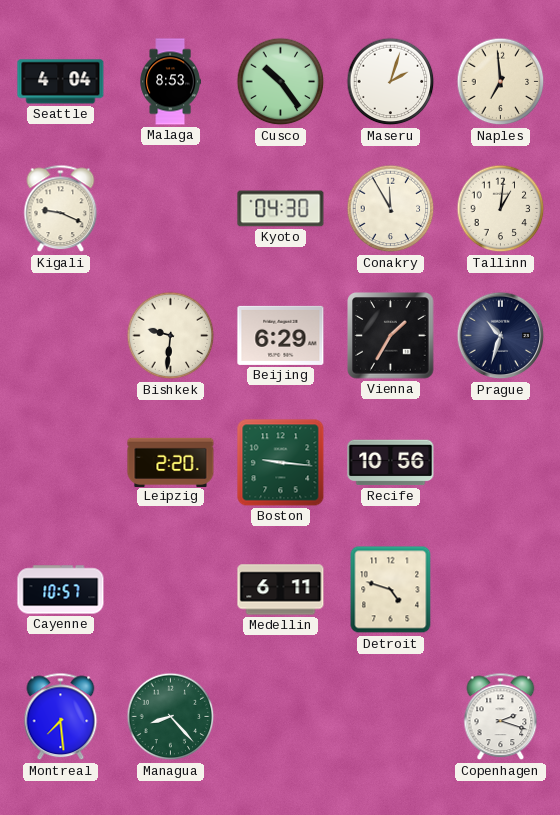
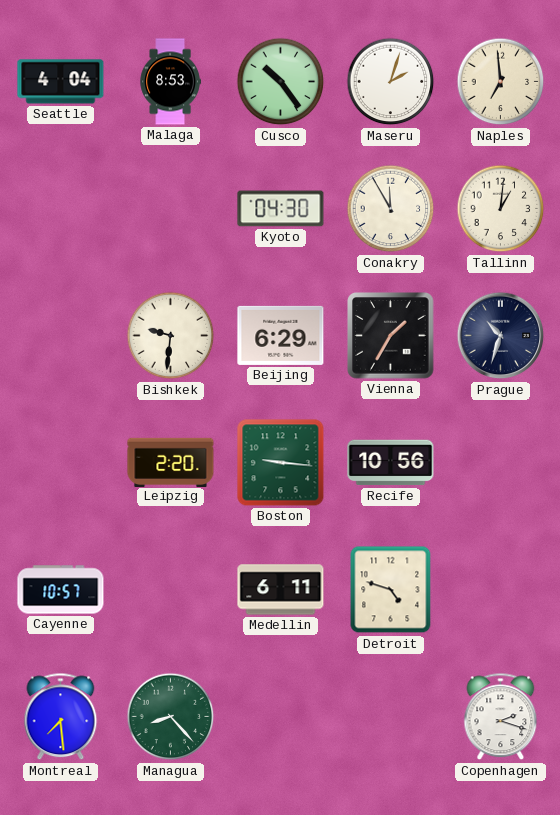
Kigali: 9:19 -> none
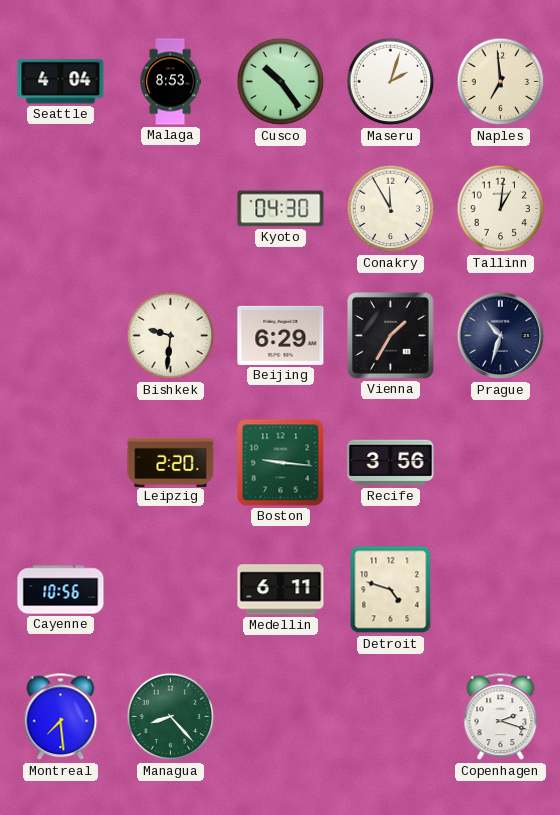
Recife: 10:56 -> 3:56
Cayenne: 10:57 -> 10:56
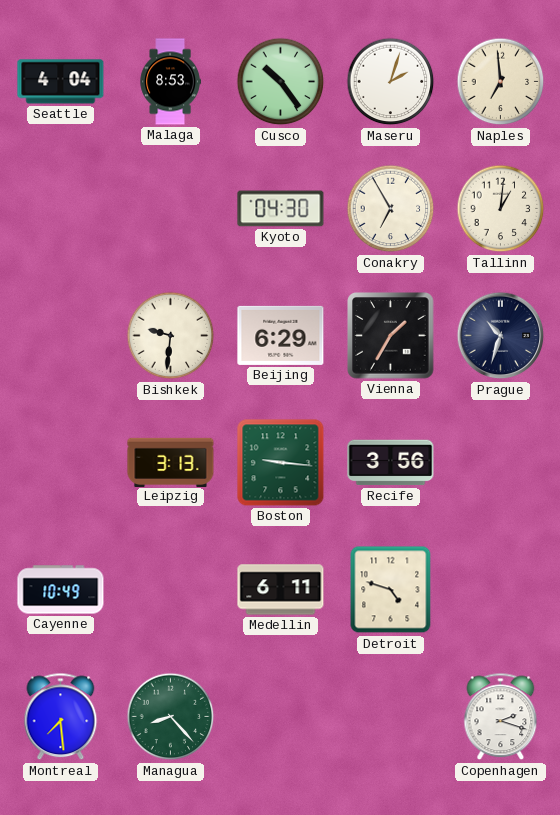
Conakry: 11:55 -> 6:55
Leipzig: 2:20 -> 3:13
Cayenne: 10:56 -> 10:49
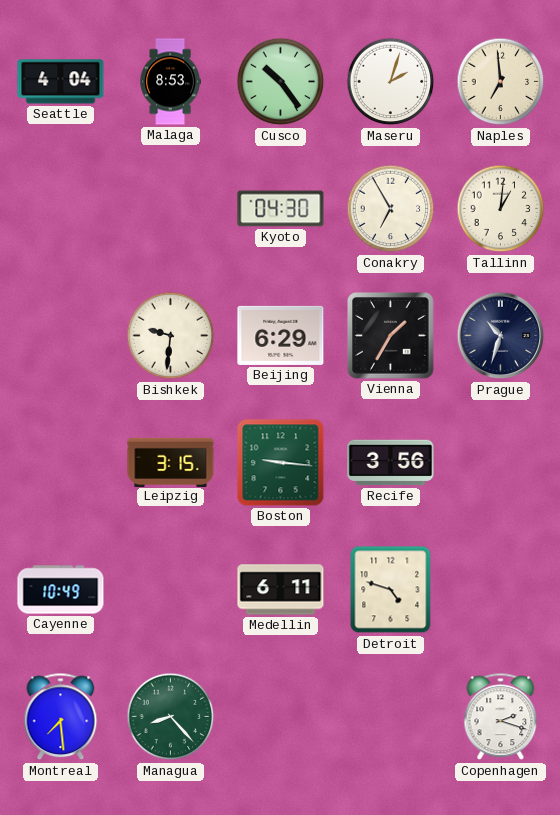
Leipzig: 3:13 -> 3:15
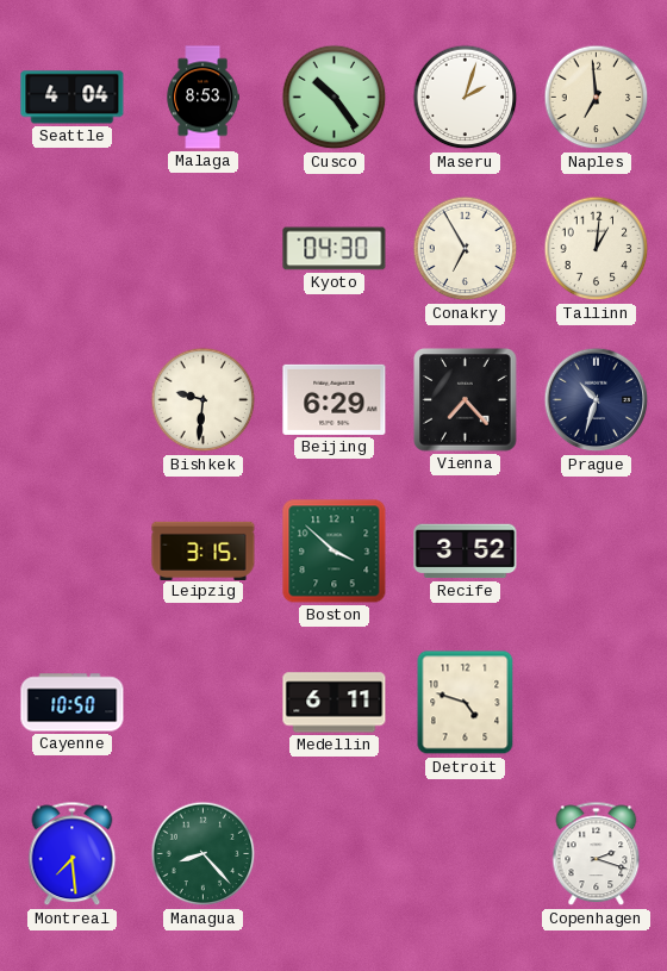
Vienna: 1:35 -> 7:23
Boston: 9:16 -> 3:52
Recife: 3:56 -> 3:52
Cayenne: 10:49 -> 10:50
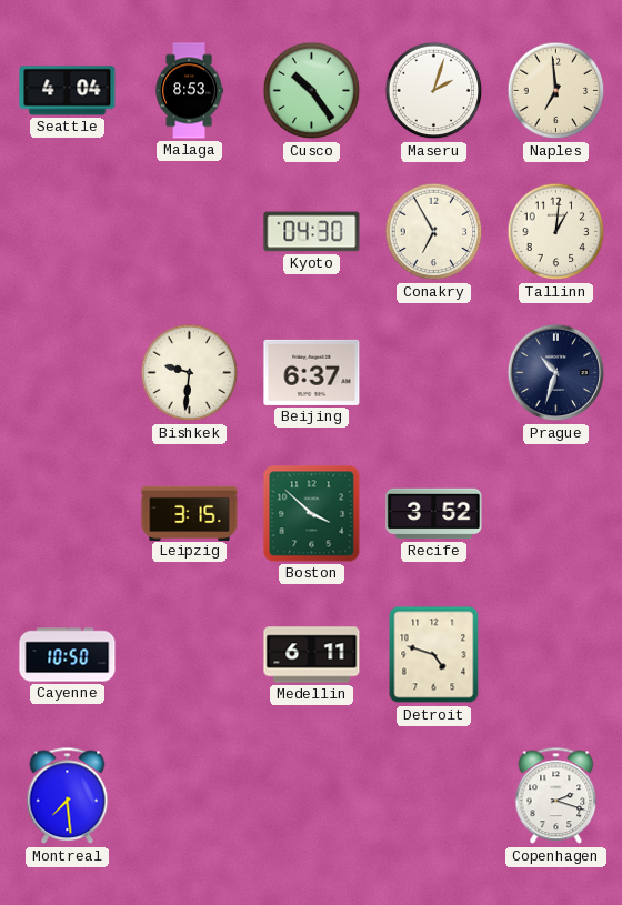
Beijing: 6:29 -> 6:37
Vienna: 7:23 -> none
Managua: 8:23 -> none
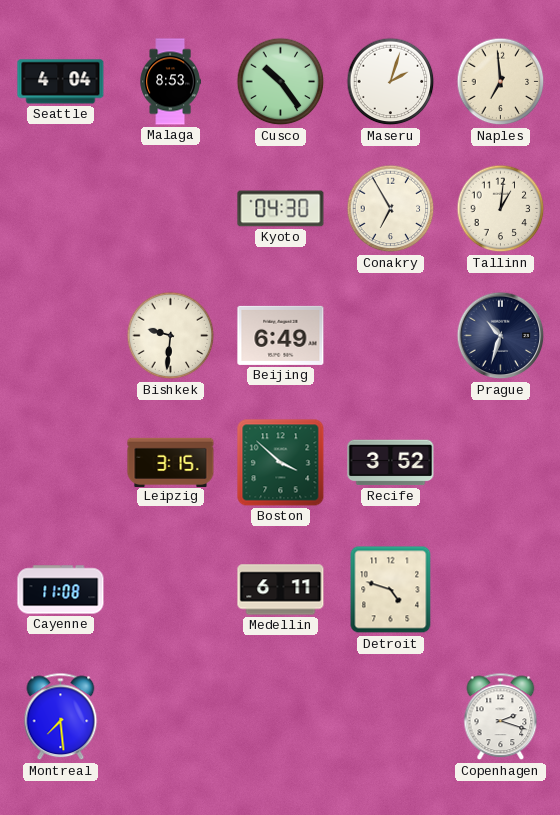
Beijing: 6:37 -> 6:49
Cayenne: 10:50 -> 11:08
